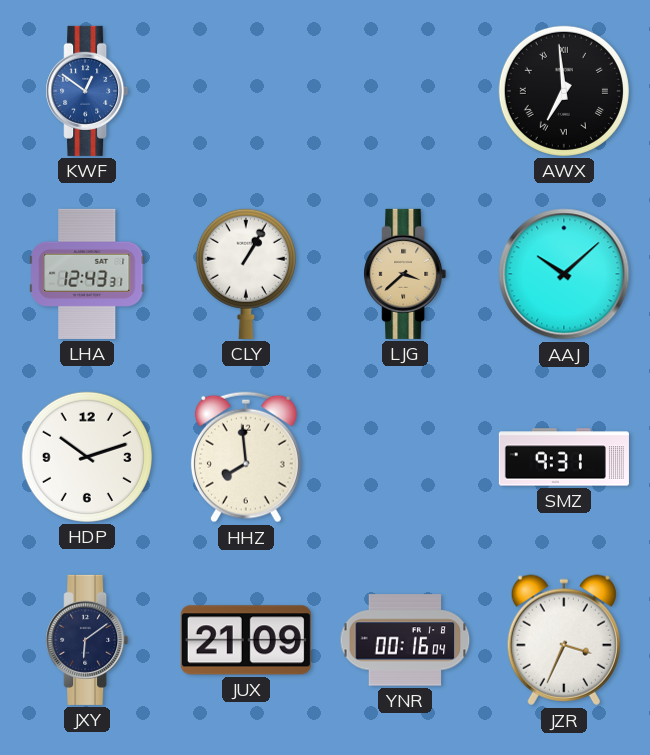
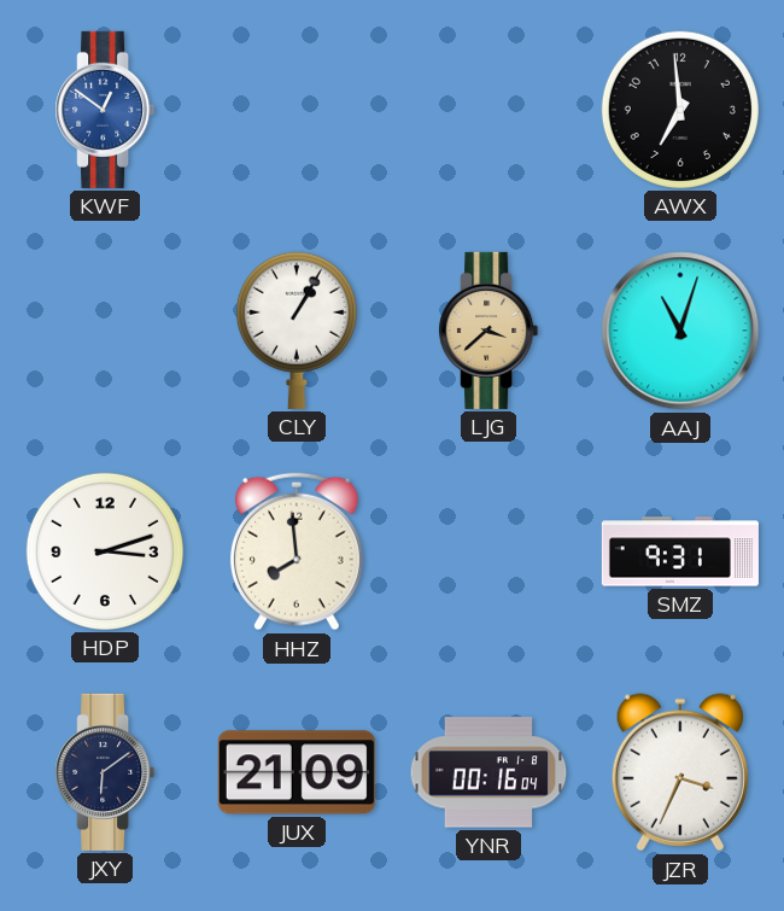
AWX numerals: Roman -> Arabic
LHA: 12:43 -> none
AAJ: 10:08 -> 11:03
HDP: 10:12 -> 3:12
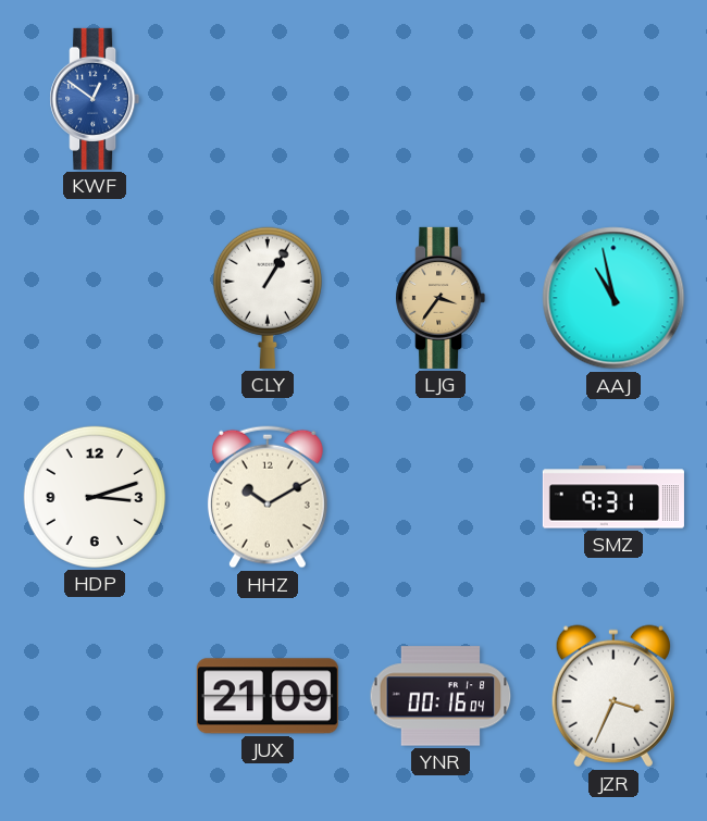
AWX: 6:59 -> none
LJG: 3:38 -> 3:36
AAJ: 11:03 -> 10:58
HHZ: 7:59 -> 10:10
JXY: 6:09 -> none
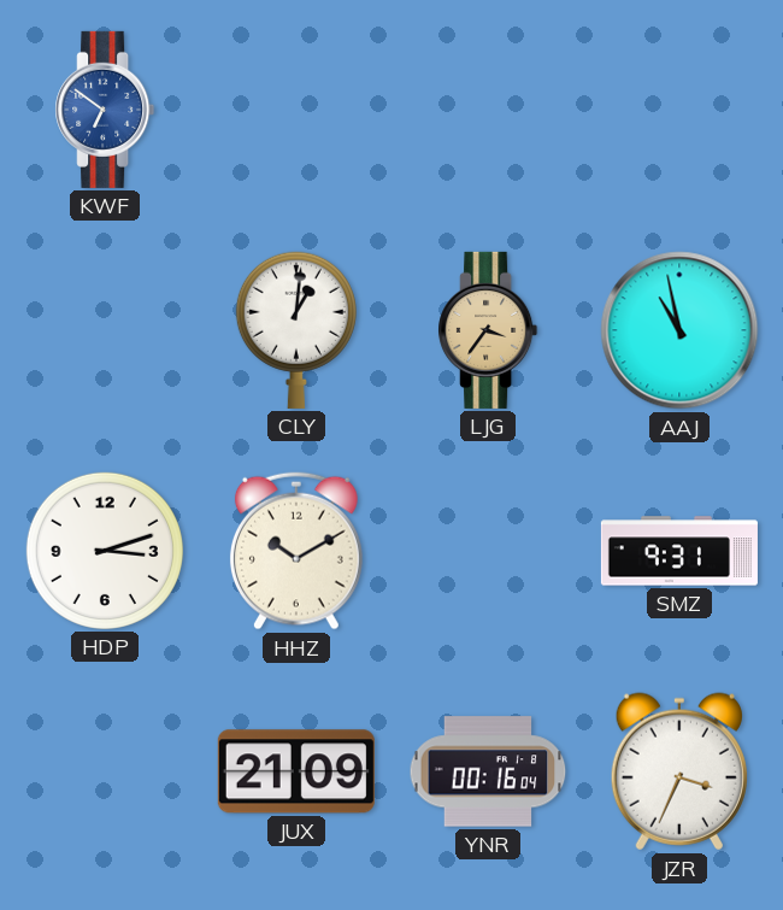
KWF: 12:51 -> 6:51
CLY: 1:05 -> 1:01
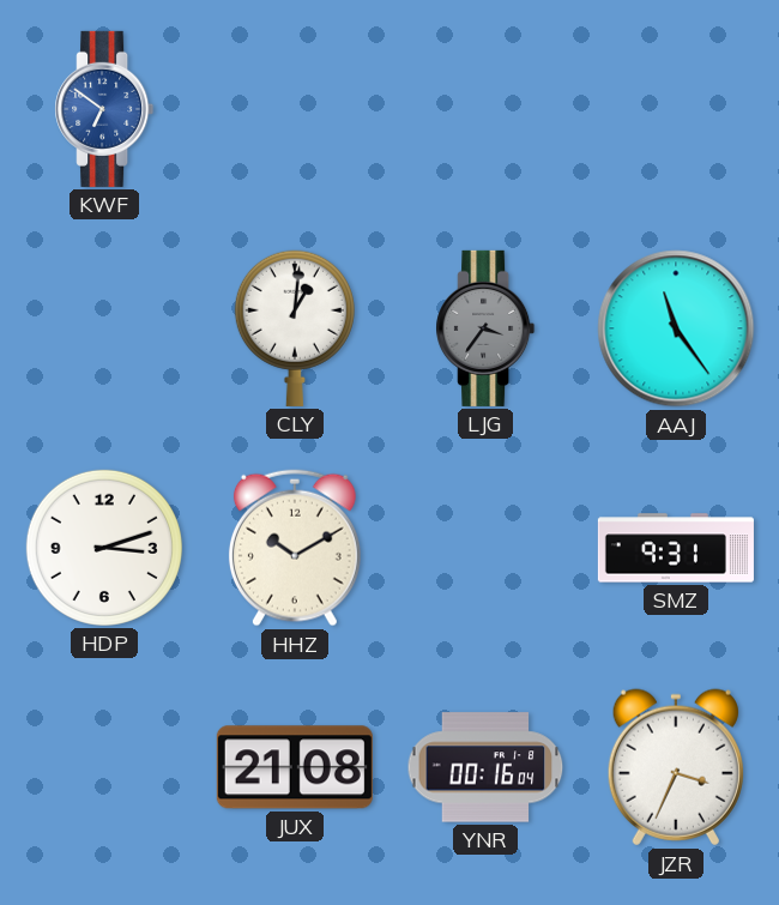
LJG dial: champagne -> grey
AAJ: 10:58 -> 11:24
JUX: 21:09 -> 21:08
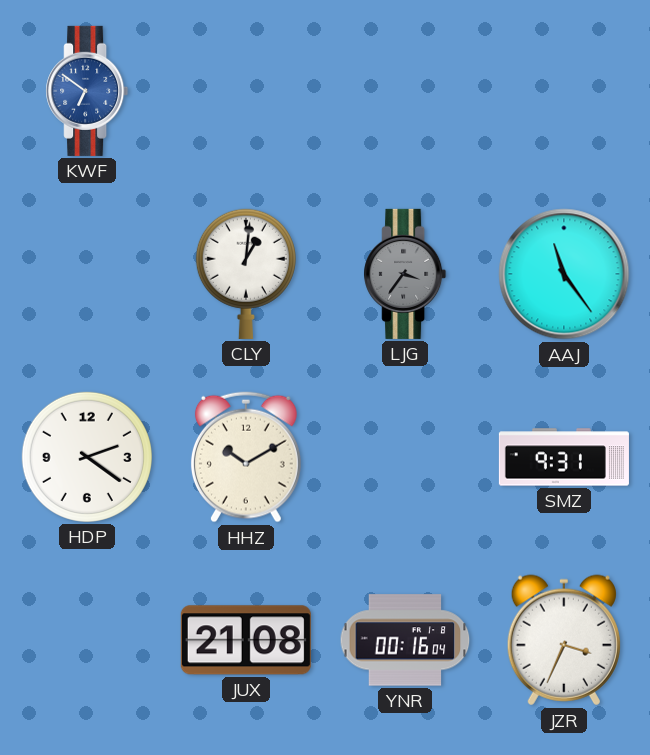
HDP: 3:12 -> 2:21
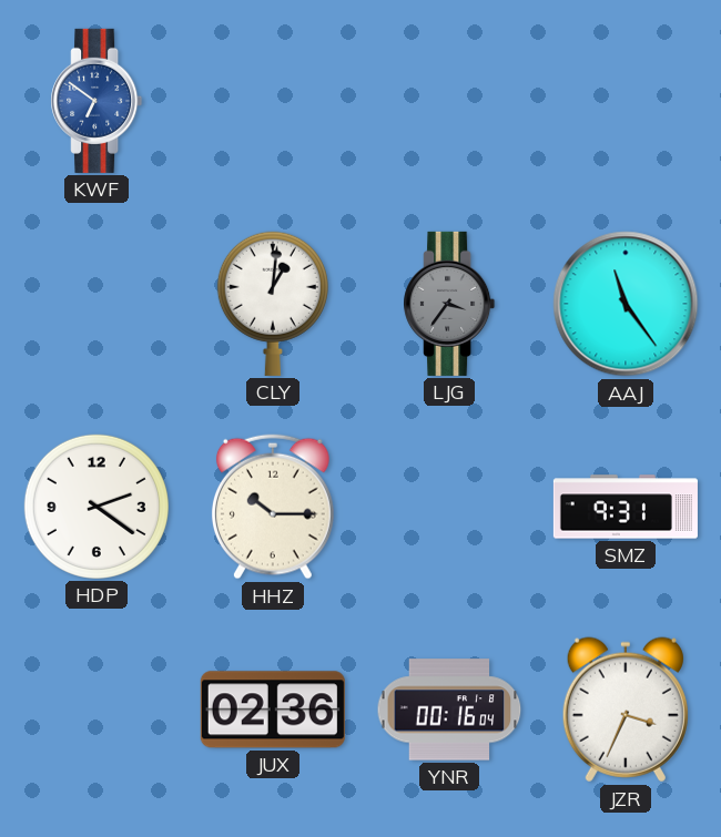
HHZ: 10:10 -> 10:15
JUX: 21:08 -> 02:36
